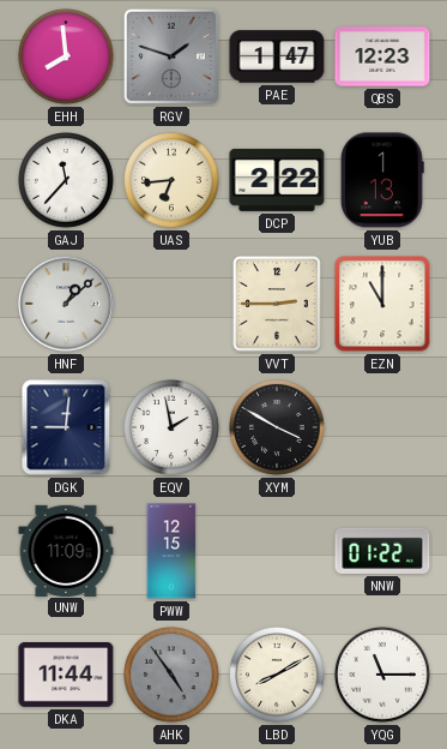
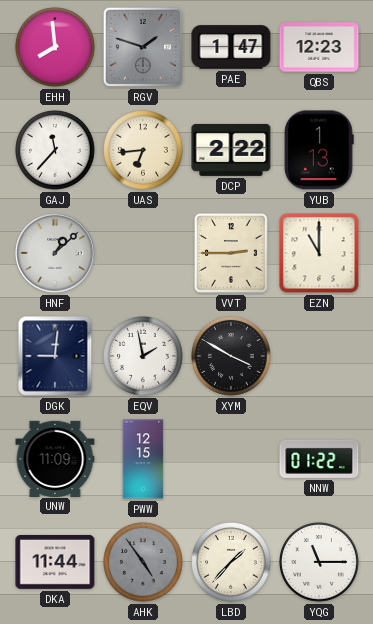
LBD: 8:10 -> 1:37
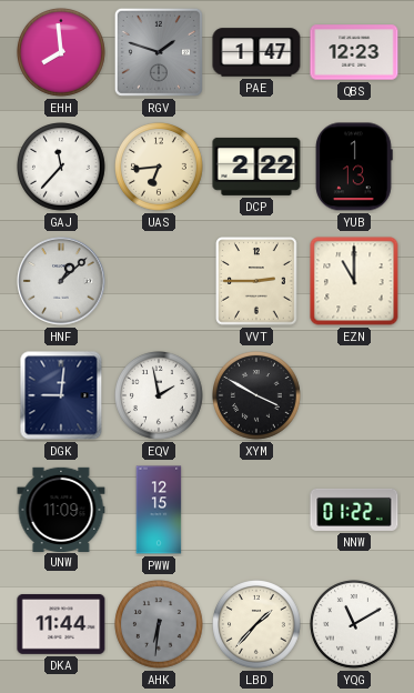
AHK: 4:54 -> 6:31
YQG: 11:15 -> 11:10
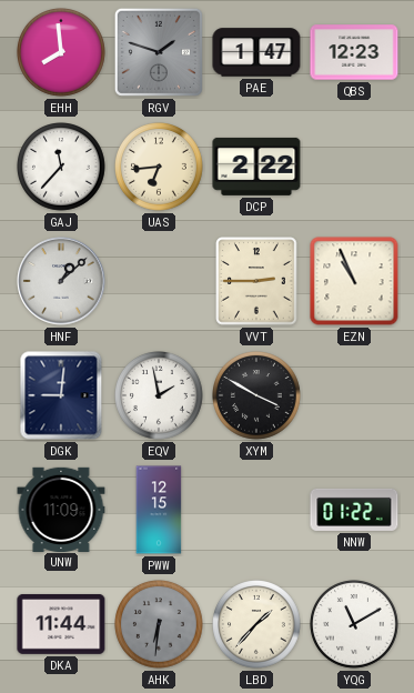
YUB: 1:13 -> none
EZN: 11:00 -> 10:56
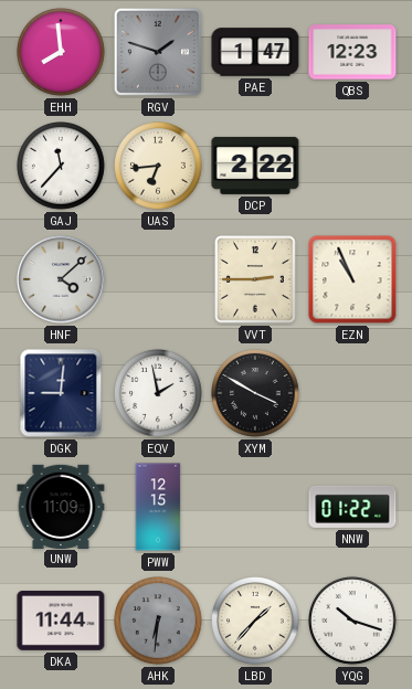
HNF: 1:08 -> 4:08
YQG: 11:10 -> 10:18
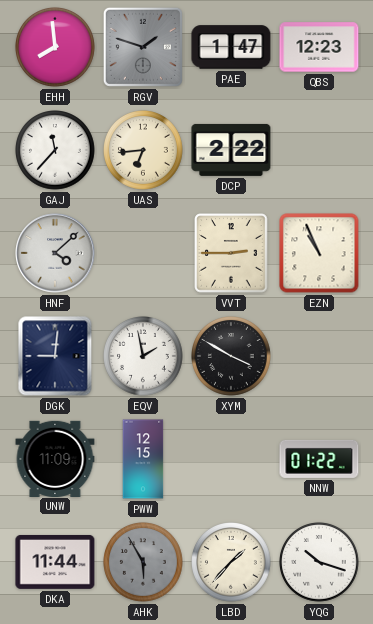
AHK: 6:31 -> 5:55
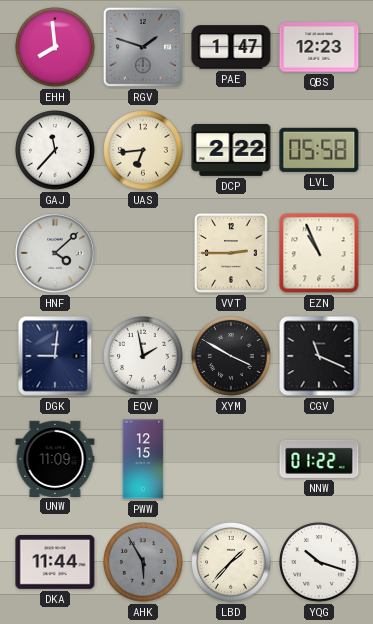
LVL: none -> 05:58
CGV: none -> 11:19
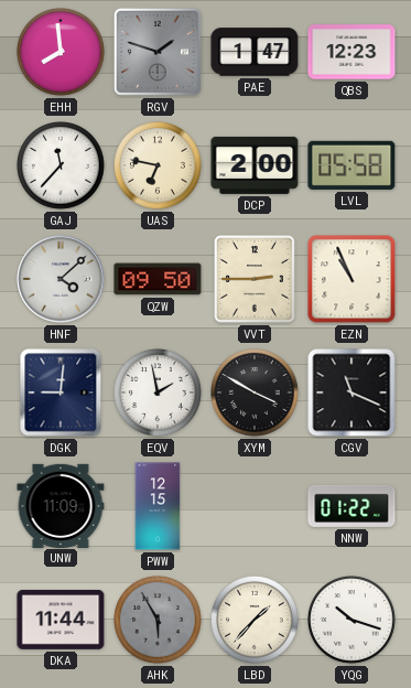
UAS: 6:44 -> 6:47
DCP: 2:22 -> 2:00
QZW: none -> 09:50
